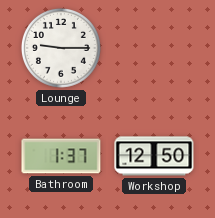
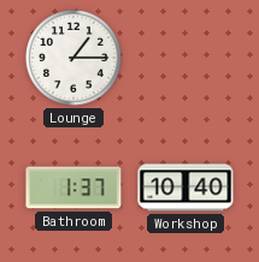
Lounge: 9:15 -> 1:15
Workshop: 12:50 -> 10:40
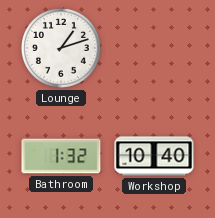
Lounge: 1:15 -> 1:12
Bathroom: 1:37 -> 1:32
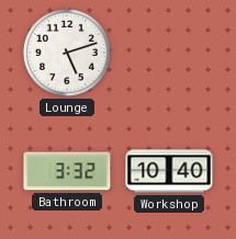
Lounge: 1:12 -> 5:12
Bathroom: 1:32 -> 3:32
